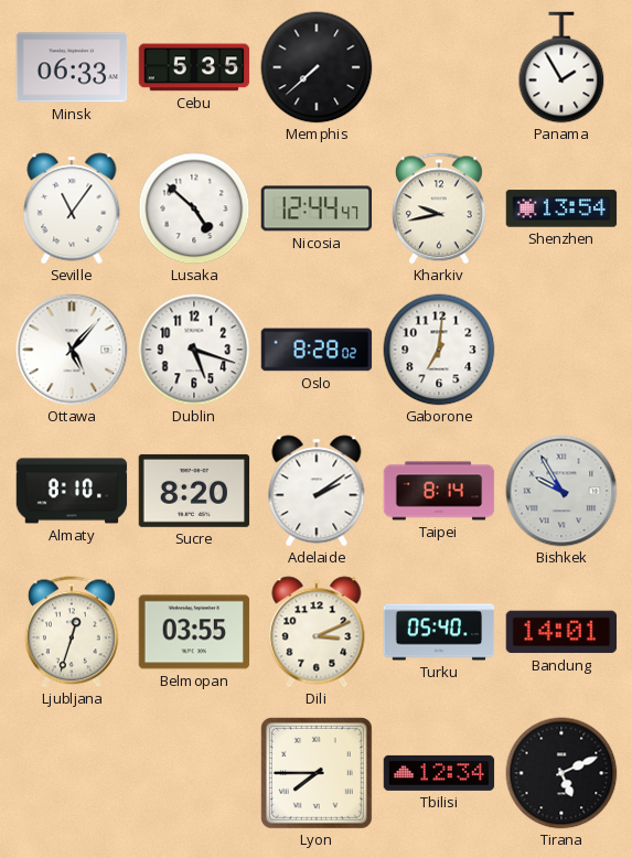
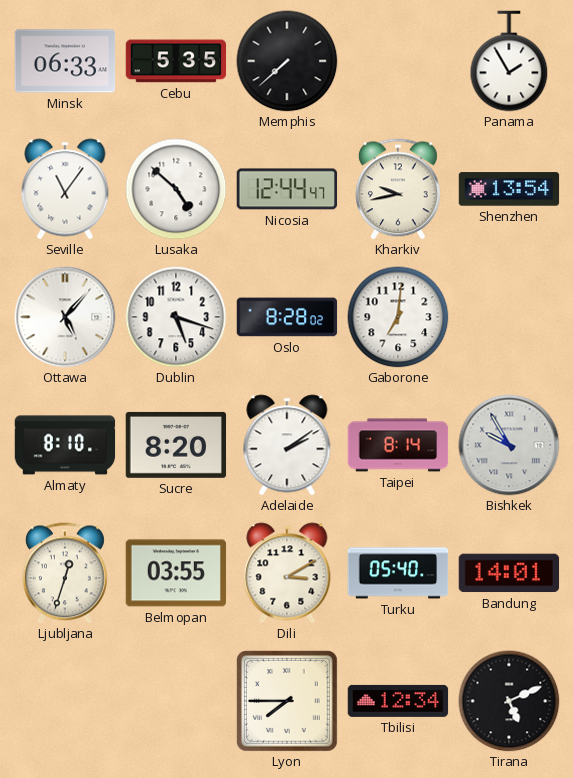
Dili: 3:11 -> 3:10
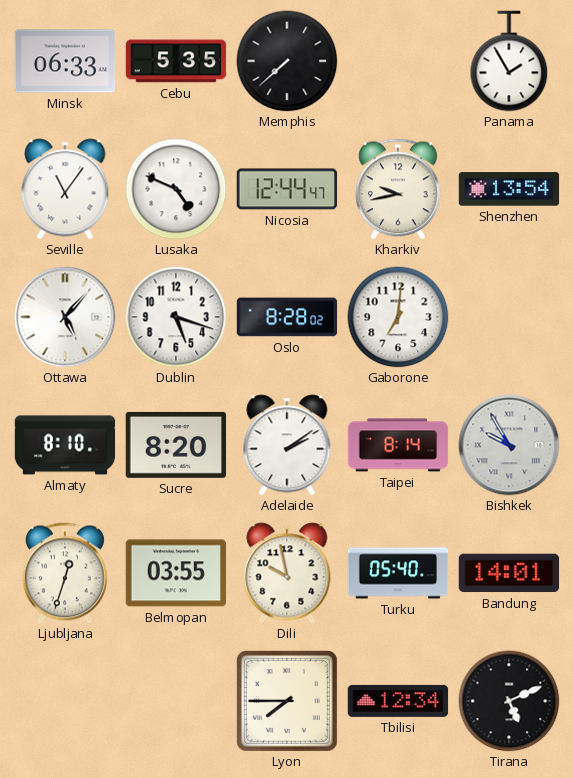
Lusaka: 4:52 -> 4:49
Dili: 3:10 -> 9:58
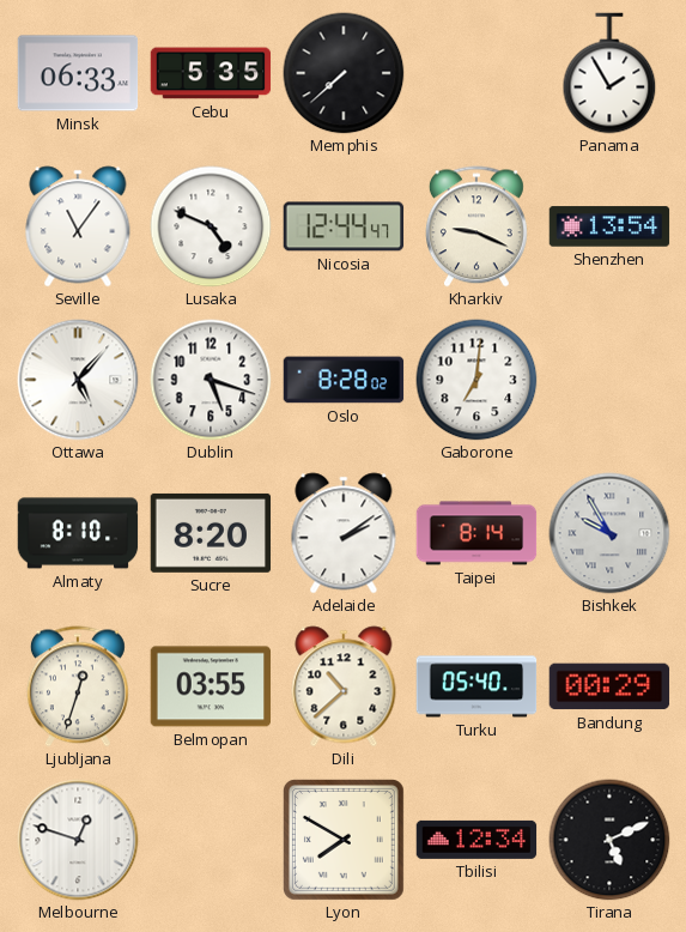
Kharkiv: 9:43 -> 9:19
Dili: 9:58 -> 10:38
Bandung: 14:01 -> 00:29
Melbourne: none -> 12:48
Lyon: 7:45 -> 7:50
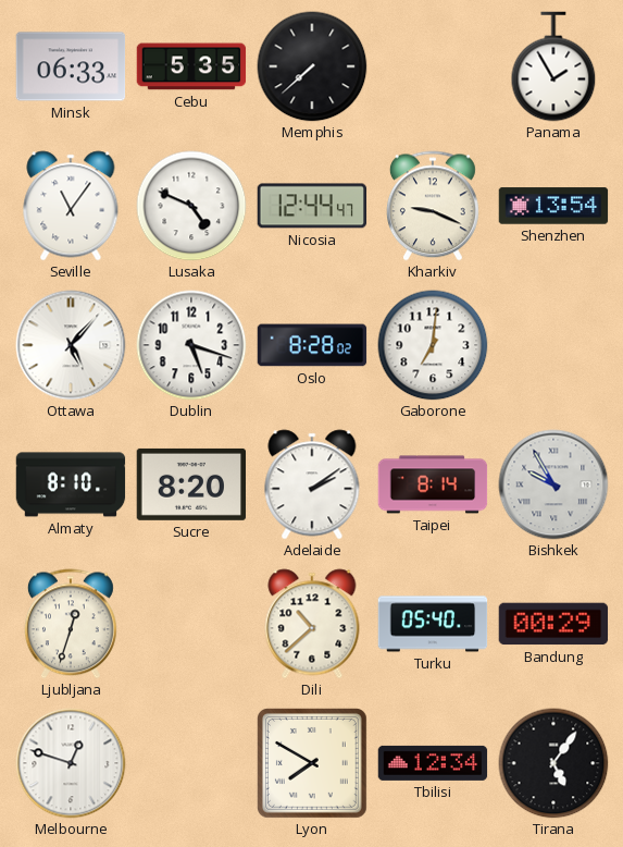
Belmopan: 03:55 -> none
Tirana: 5:11 -> 5:06
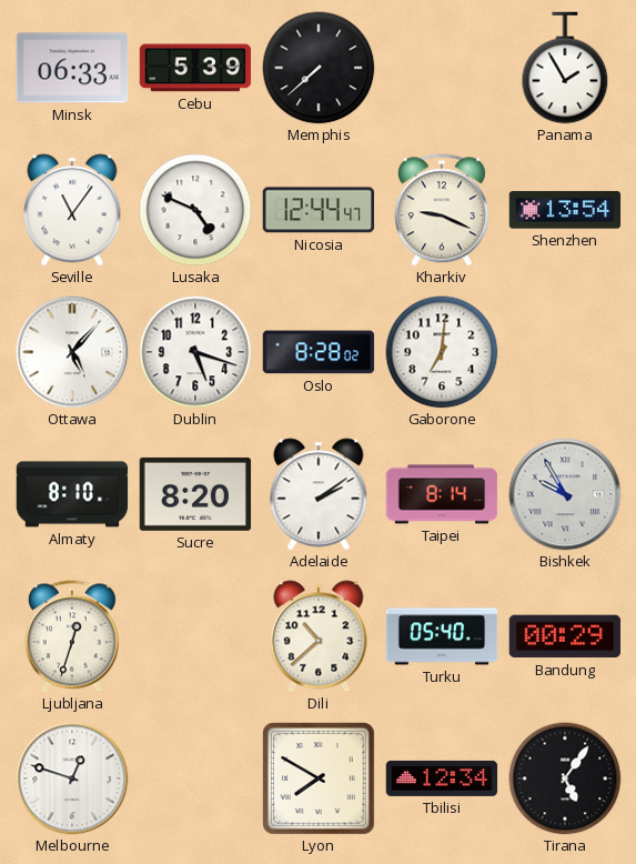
Cebu: 5:35 -> 5:39
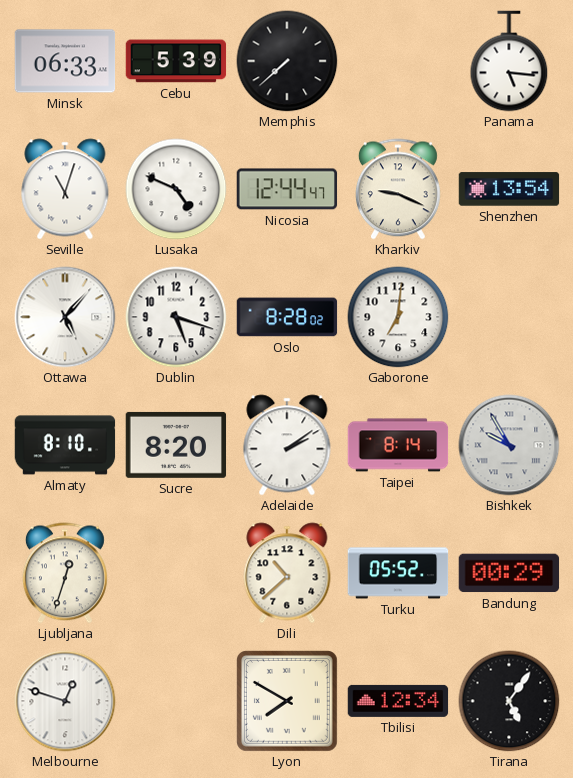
Panama: 1:55 -> 5:16
Seville: 11:06 -> 11:03
Turku: 05:40 -> 05:52
